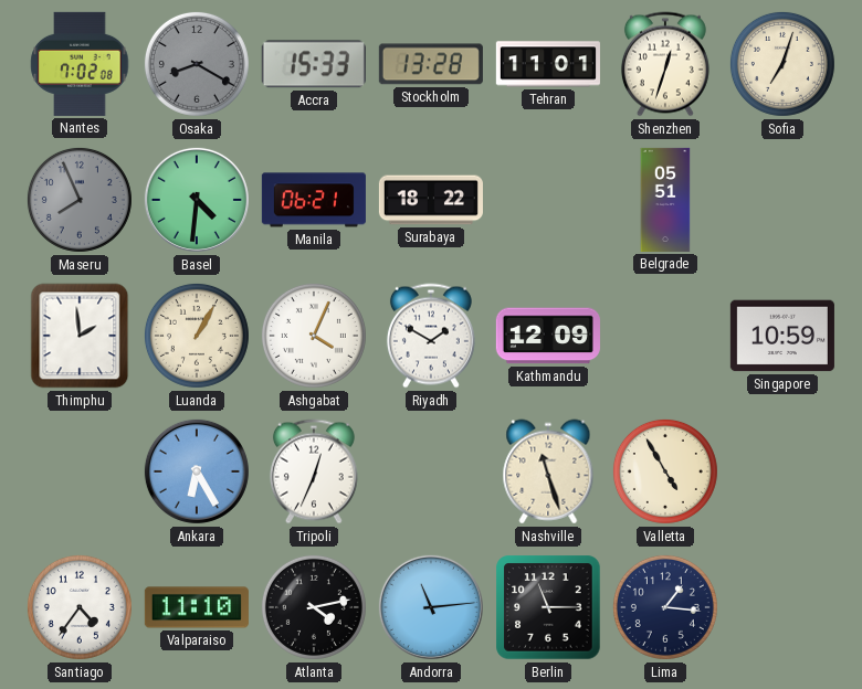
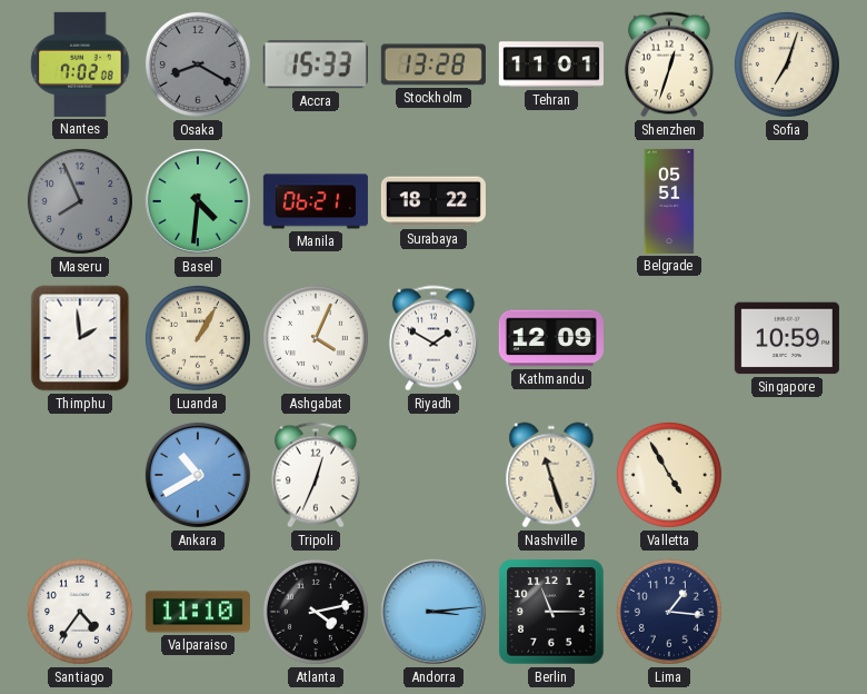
Ankara: 6:25 -> 10:40
Andorra: 11:14 -> 3:14
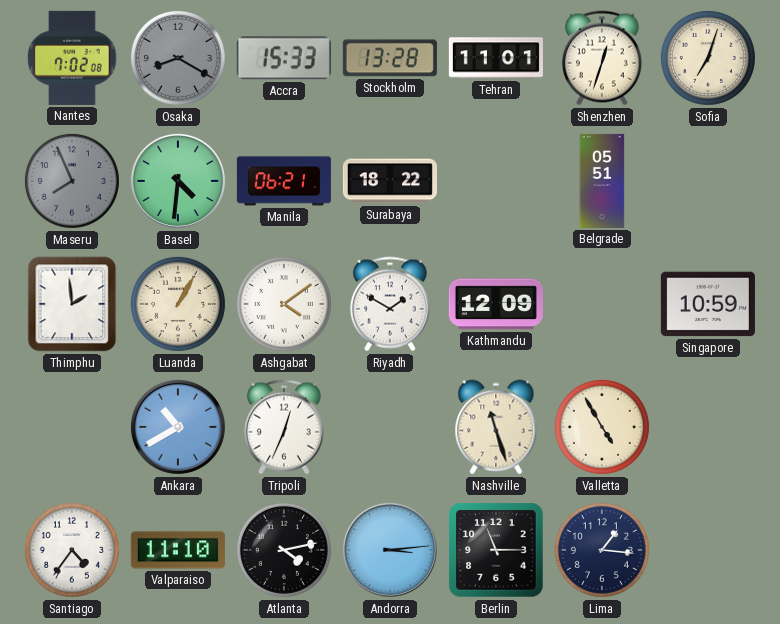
Ashgabat: 4:04 -> 4:09
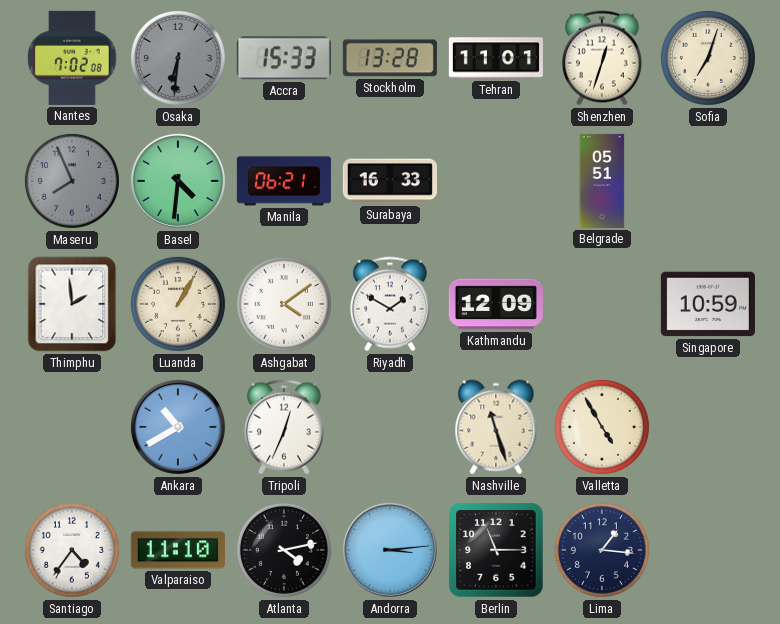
Osaka: 8:20 -> 6:31
Surabaya: 18:22 -> 16:33
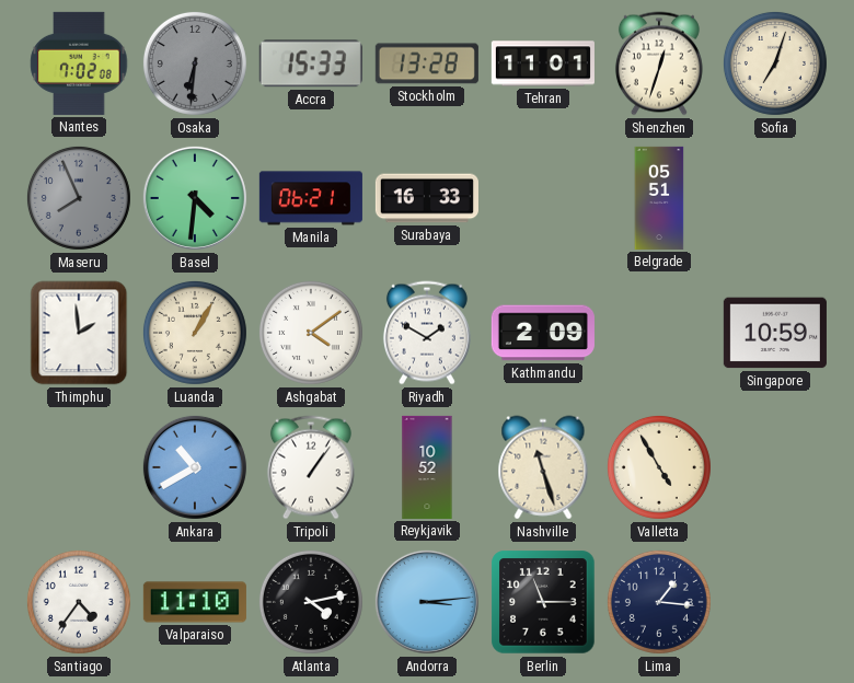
Kathmandu: 12:09 -> 2:09
Tripoli: 12:34 -> 1:06
Reykjavik: none -> 10:52
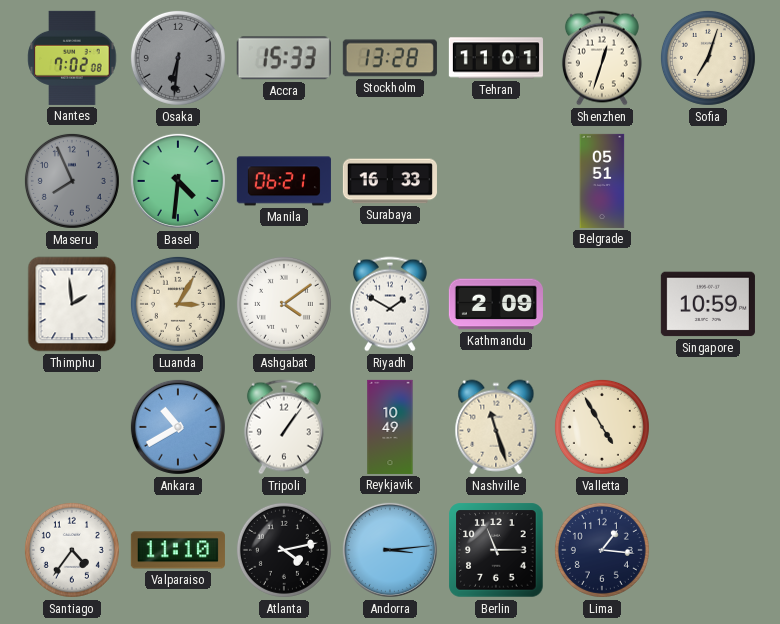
Luanda: 1:05 -> 3:05
Reykjavik: 10:52 -> 10:49
